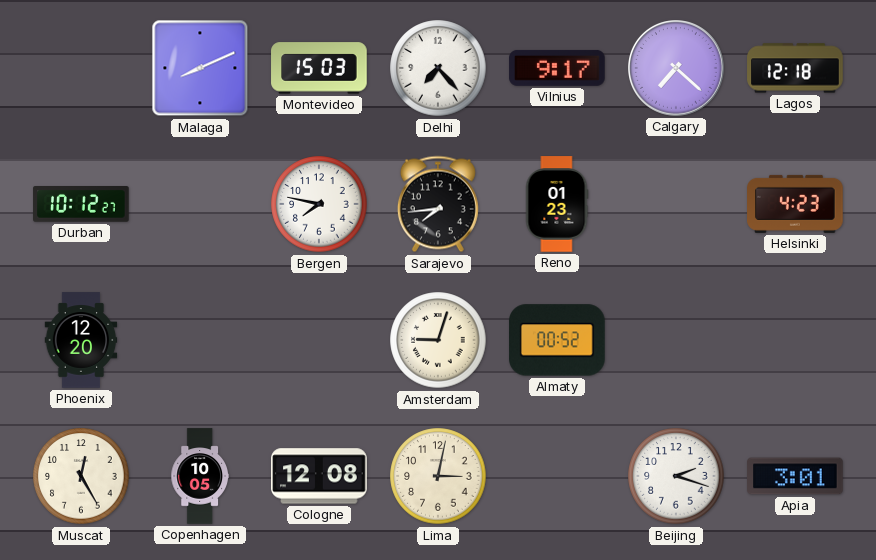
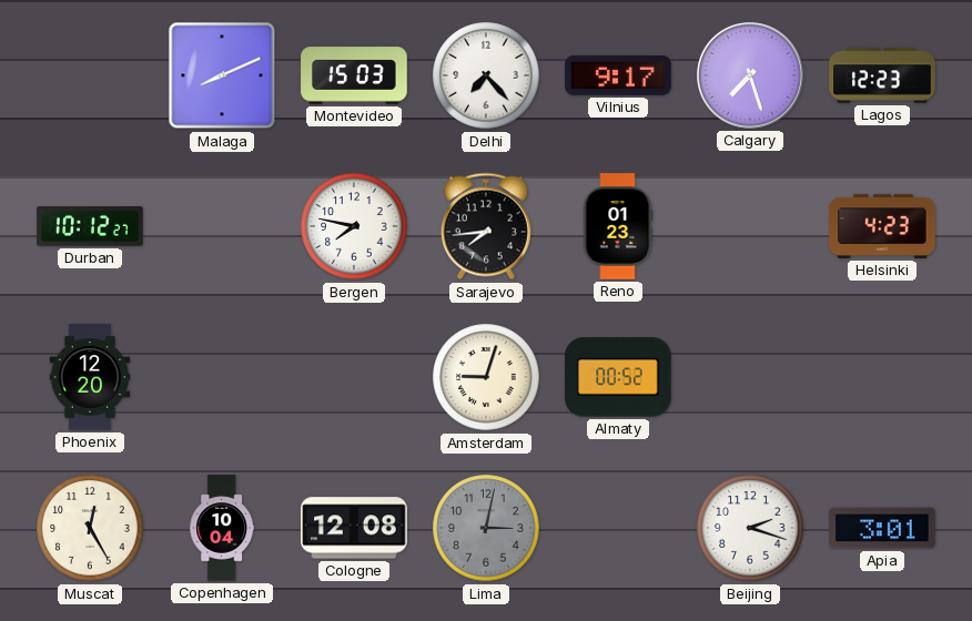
Calgary: 7:22 -> 7:27
Lagos: 12:18 -> 12:23
Copenhagen: 10:05 -> 10:04
Lima dial: cream -> grey
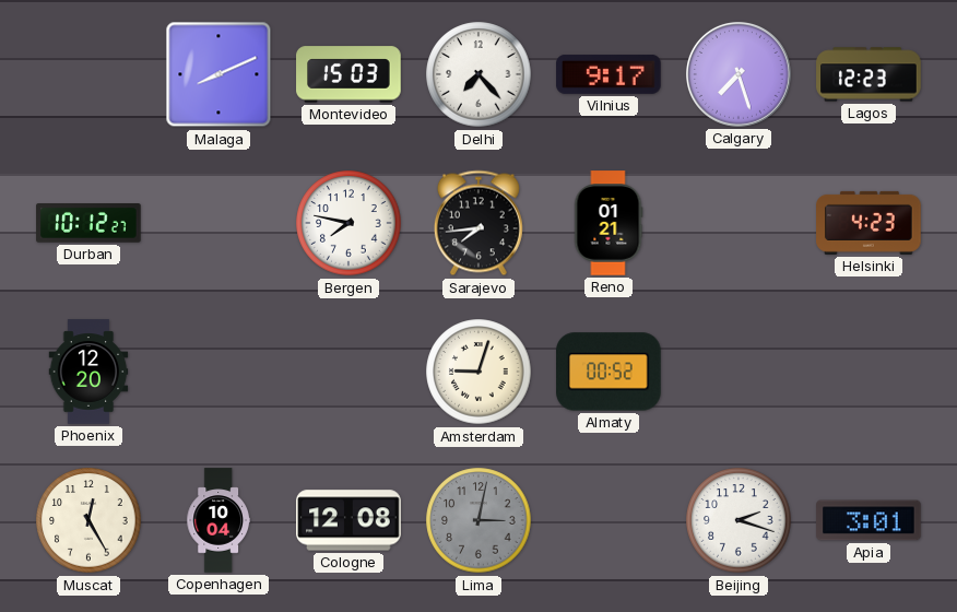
Reno: 01:23 -> 01:21
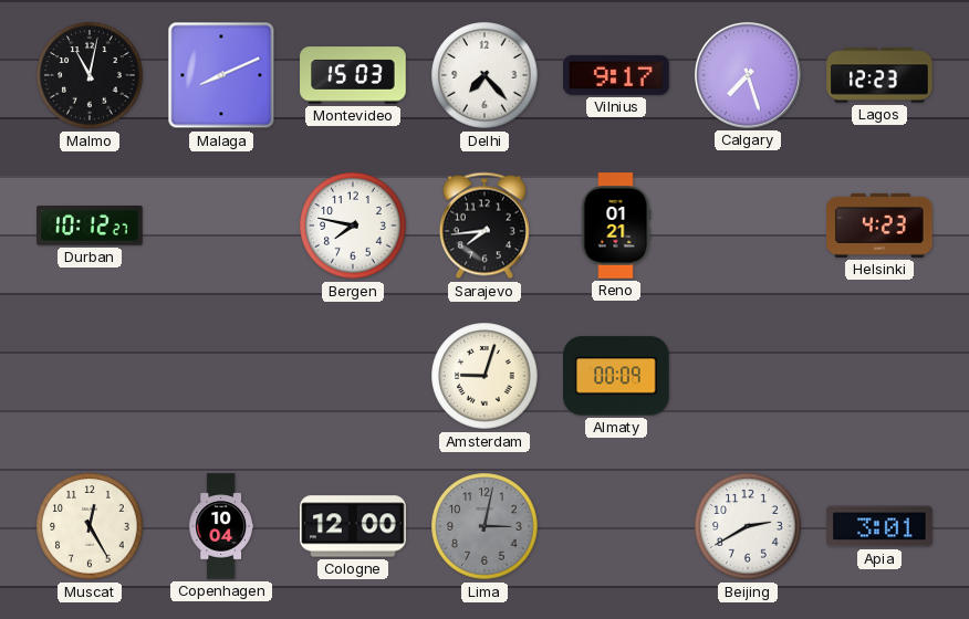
Malmo: none -> 11:02
Phoenix: 12:20 -> none
Almaty: 00:52 -> 00:09
Cologne: 12:08 -> 12:00
Beijing: 2:18 -> 2:40
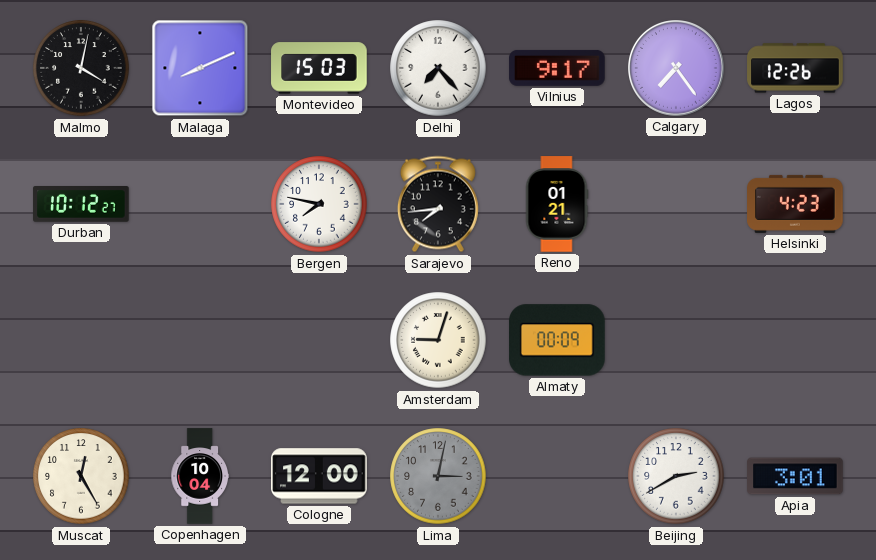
Malmo: 11:02 -> 4:02
Calgary: 7:27 -> 7:24
Lagos: 12:23 -> 12:26
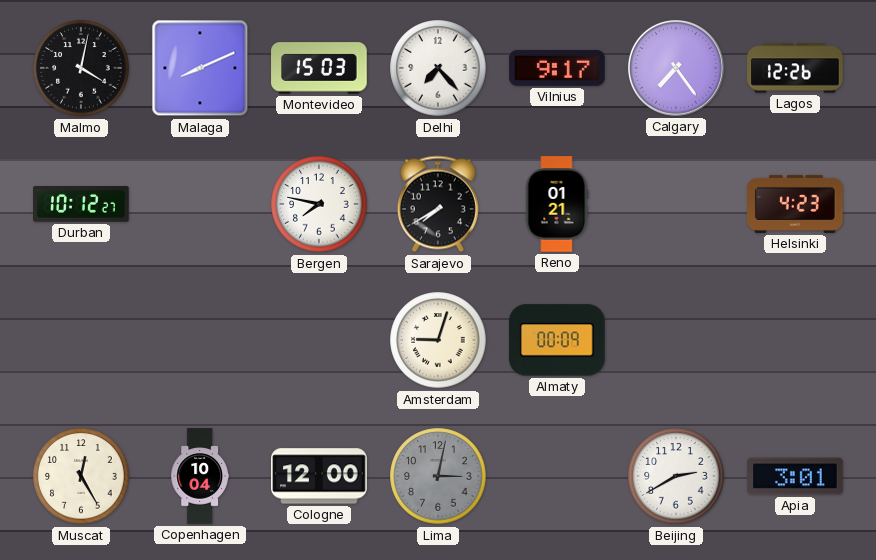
Sarajevo: 7:44 -> 7:40
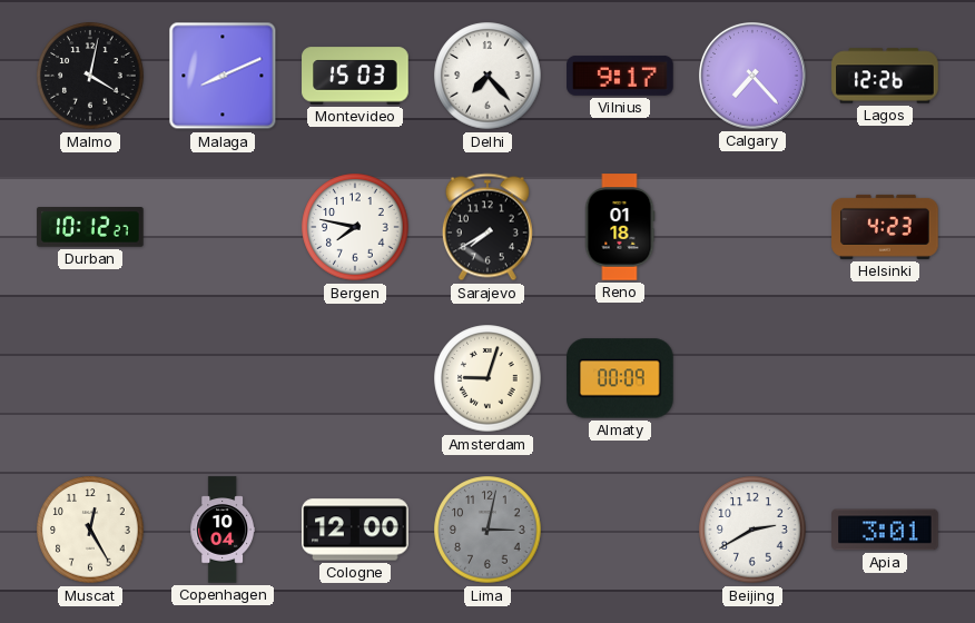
Calgary: 7:24 -> 7:23
Reno: 01:21 -> 01:18
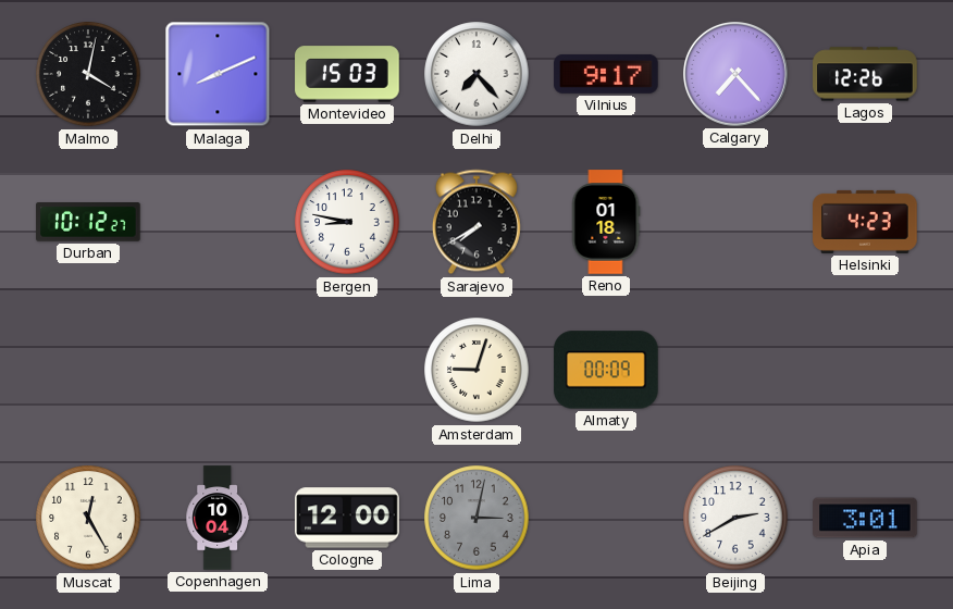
Bergen: 7:47 -> 8:47
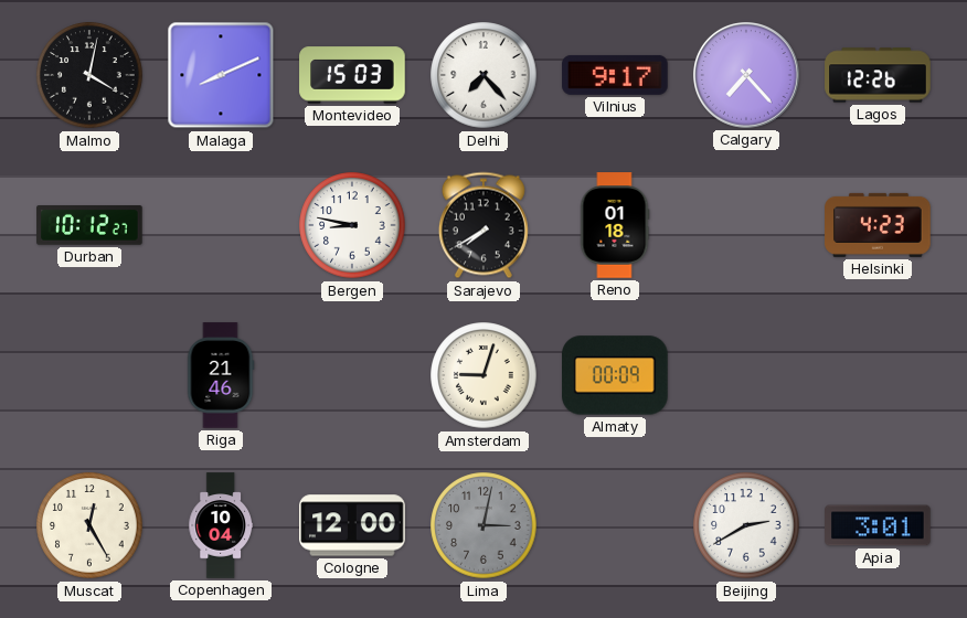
Riga: none -> 21:46
